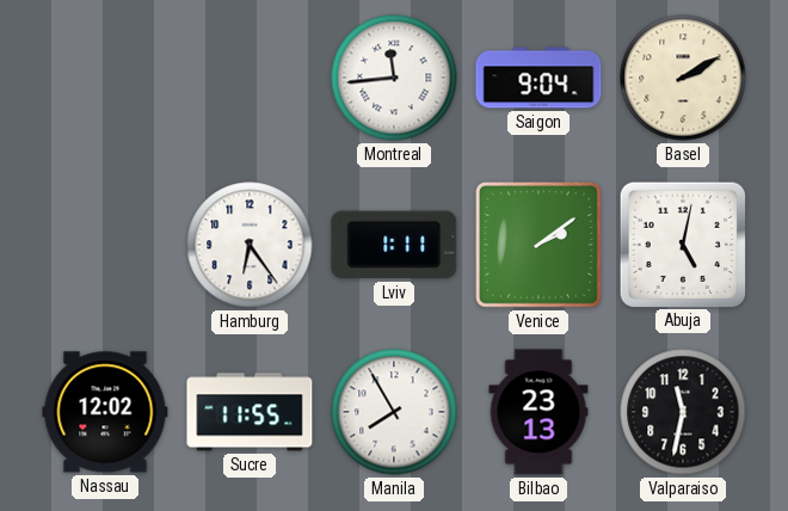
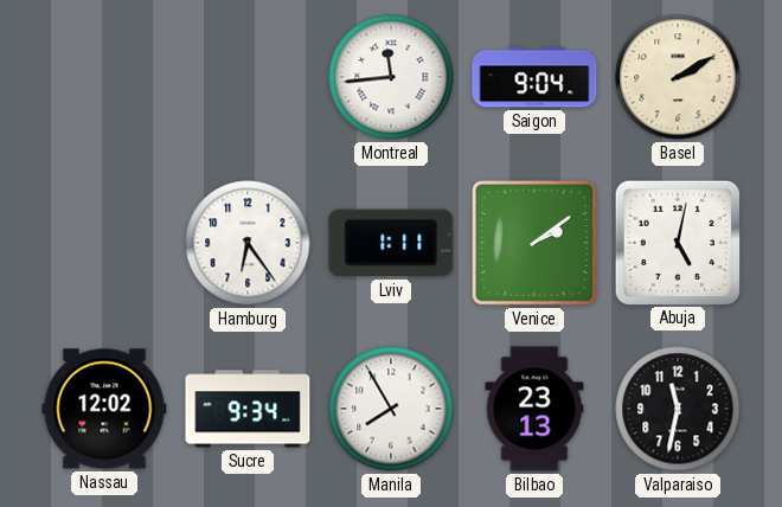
Sucre: 11:55 -> 9:34
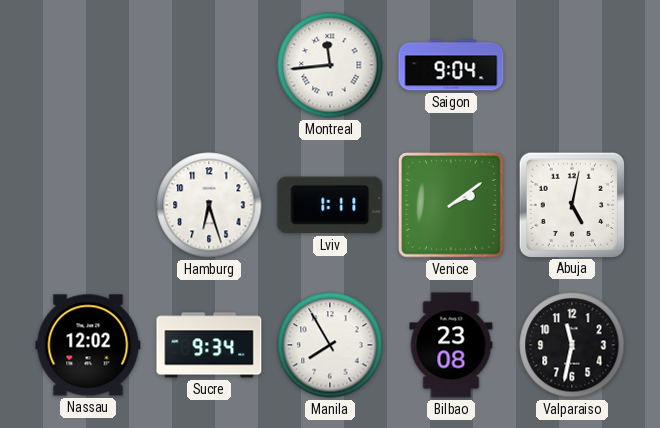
Basel: 2:10 -> none
Hamburg: 6:24 -> 6:27
Bilbao: 23:13 -> 23:08
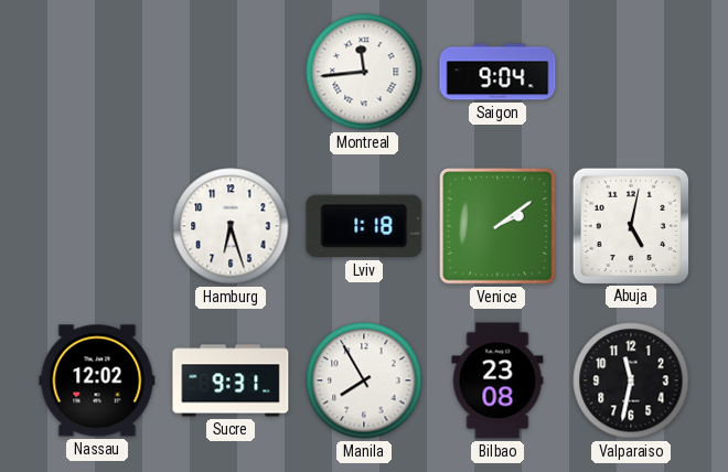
Lviv: 1:11 -> 1:18
Sucre: 9:34 -> 9:31
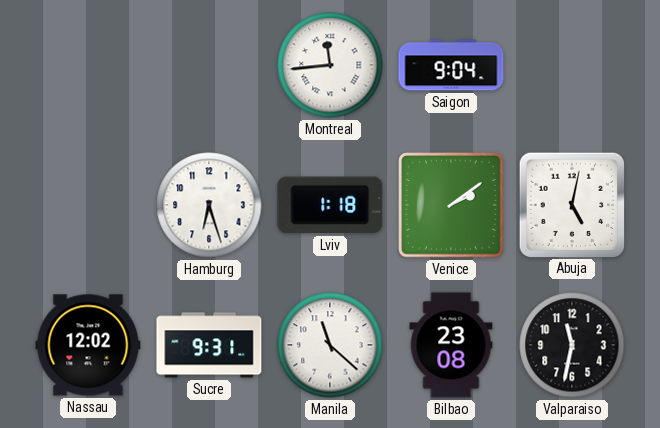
Manila: 7:55 -> 11:22
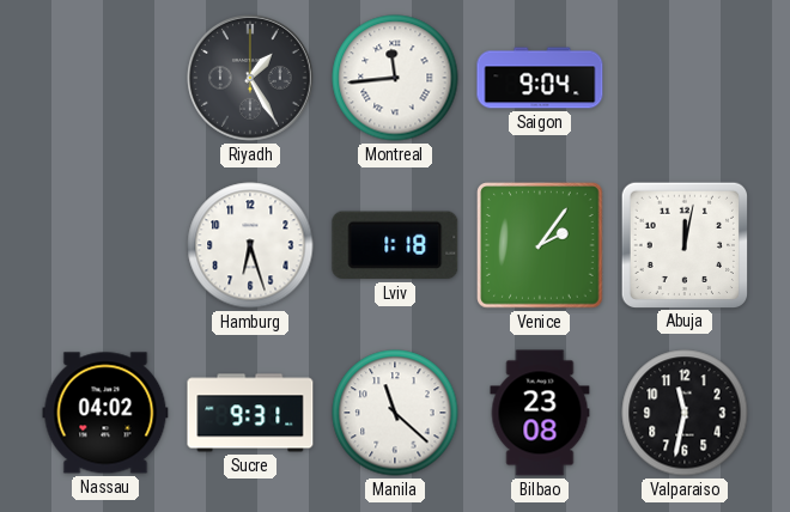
Riyadh: none -> 1:25
Venice: 2:09 -> 2:06
Abuja: 5:02 -> 12:02
Nassau: 12:02 -> 04:02
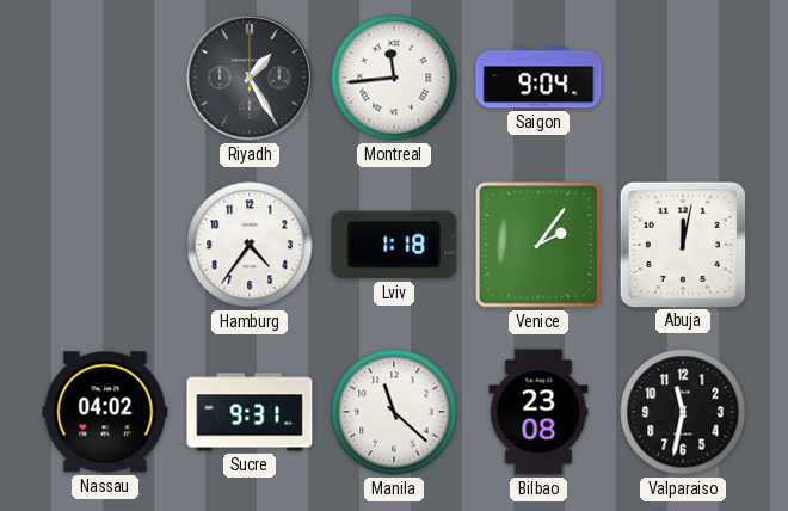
Hamburg: 6:27 -> 4:36
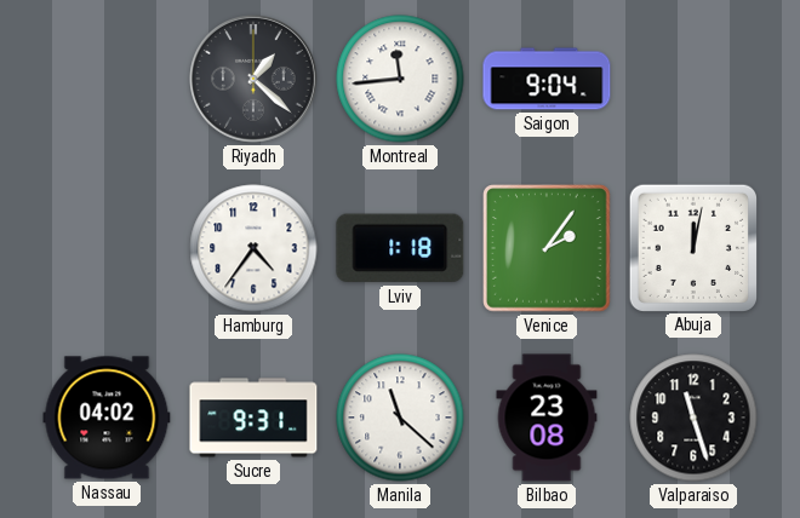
Riyadh: 1:25 -> 1:22
Valparaiso: 11:32 -> 11:27
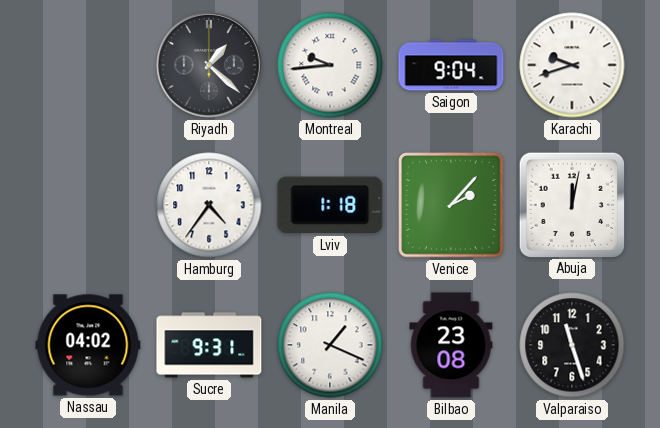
Montreal: 11:44 -> 9:44
Karachi: none -> 9:42
Venice: 2:06 -> 2:07
Manila: 11:22 -> 1:19
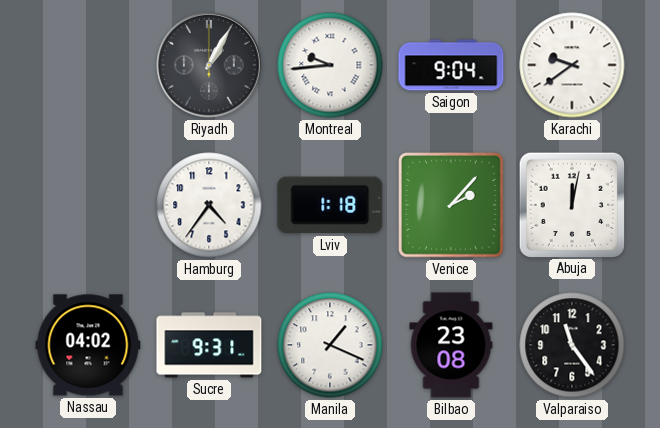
Riyadh: 1:22 -> 1:05
Karachi: 9:42 -> 9:39
Valparaiso: 11:27 -> 11:24
